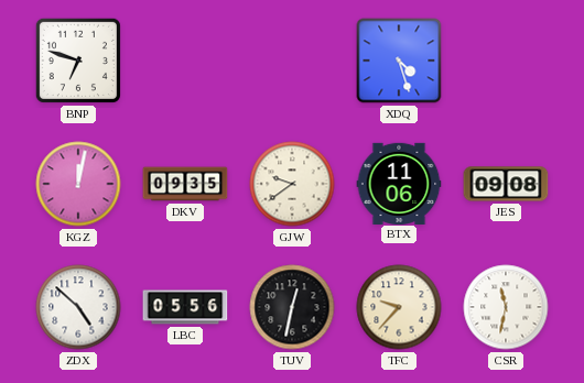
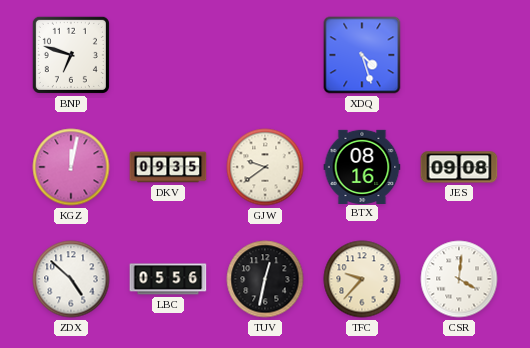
BTX: 11:06 -> 08:16
CSR: 11:32 -> 4:01
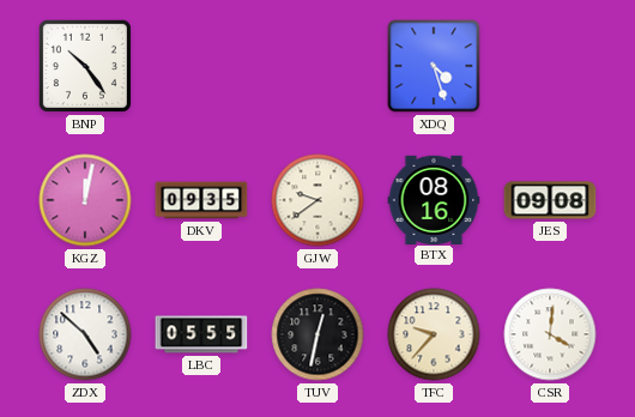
BNP: 6:48 -> 10:24
LBC: 05:56 -> 05:55
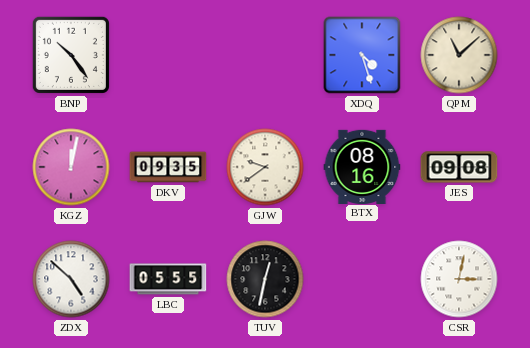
QPM: none -> 11:08
TFC: 9:37 -> none
CSR: 4:01 -> 3:02
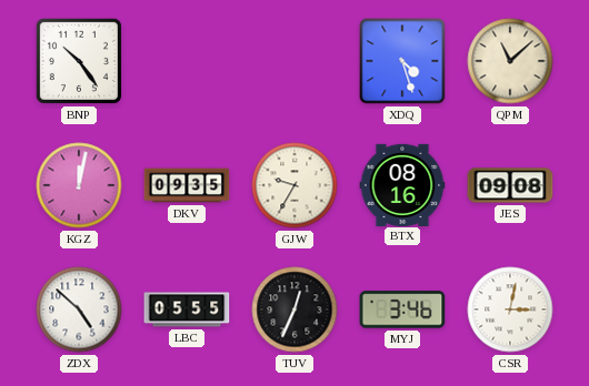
GJW: 9:39 -> 9:35
TUV: 12:32 -> 12:34
MYJ: none -> 3:46
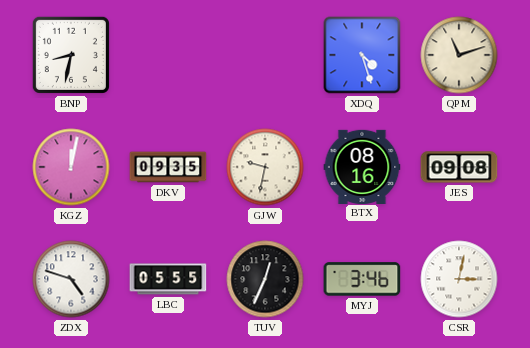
BNP: 10:24 -> 8:32
QPM: 11:08 -> 11:12
GJW: 9:35 -> 9:32
ZDX: 4:52 -> 4:48
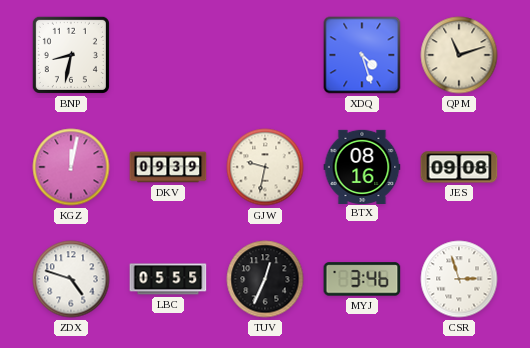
DKV: 09:35 -> 09:39
CSR: 3:02 -> 2:57
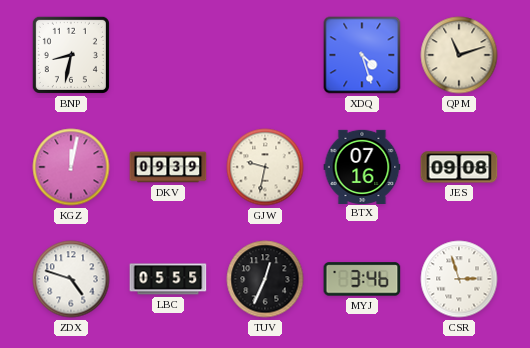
BTX: 08:16 -> 07:16
